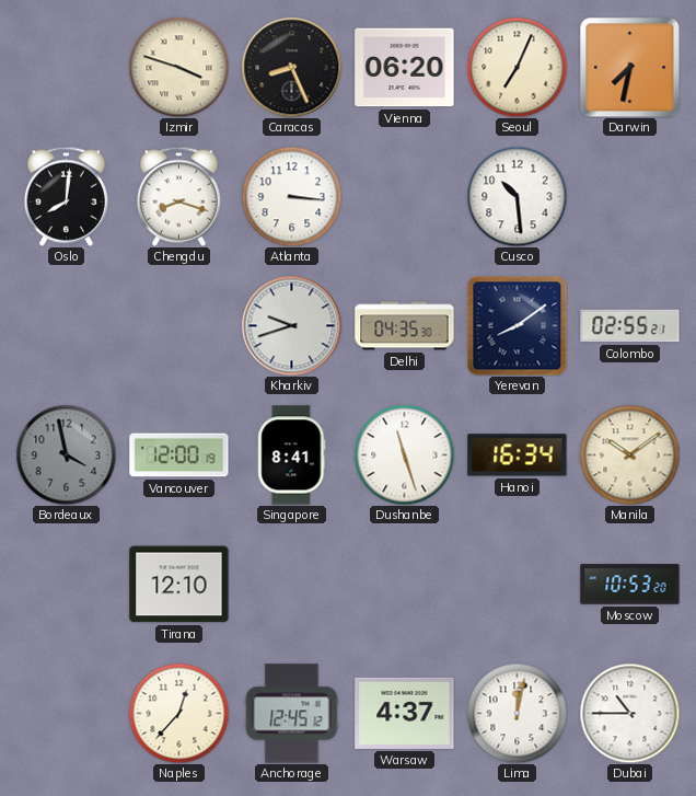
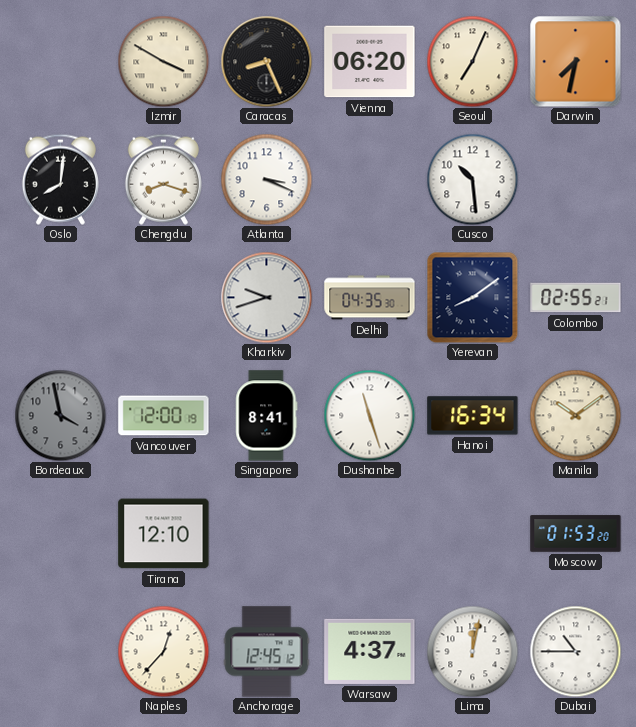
Izmir: 3:48 -> 3:50
Atlanta: 3:16 -> 3:19
Moscow: 10:53 -> 01:53
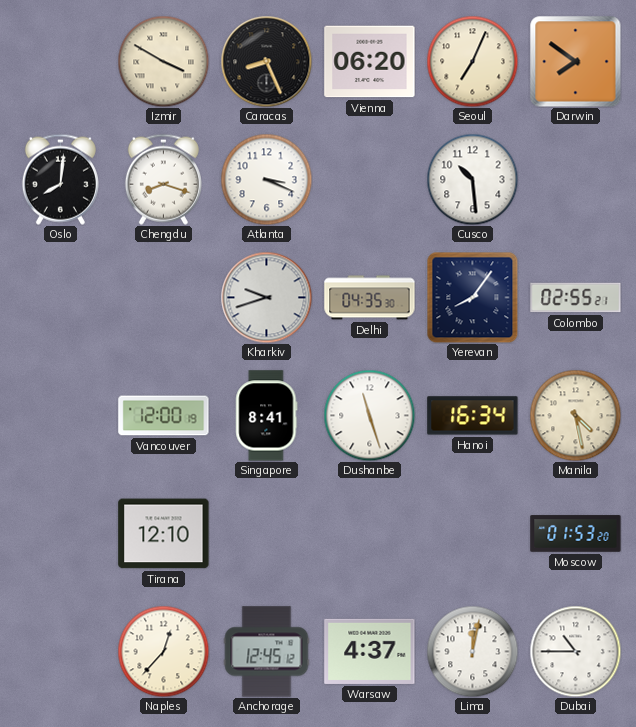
Darwin: 7:32 -> 7:51
Yerevan: 8:09 -> 8:06
Bordeaux: 3:58 -> none
Manila: 10:09 -> 4:28
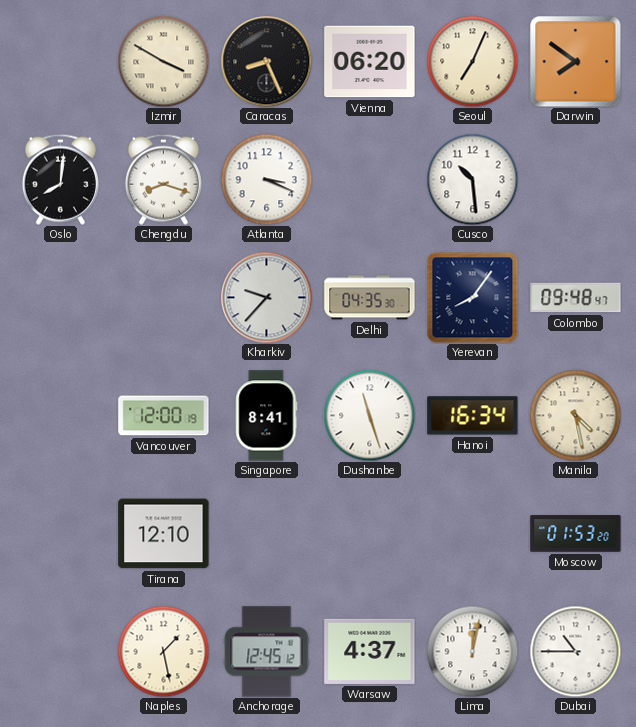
Kharkiv: 9:42 -> 9:37
Colombo: 02:55 -> 09:48
Naples: 12:37 -> 1:28
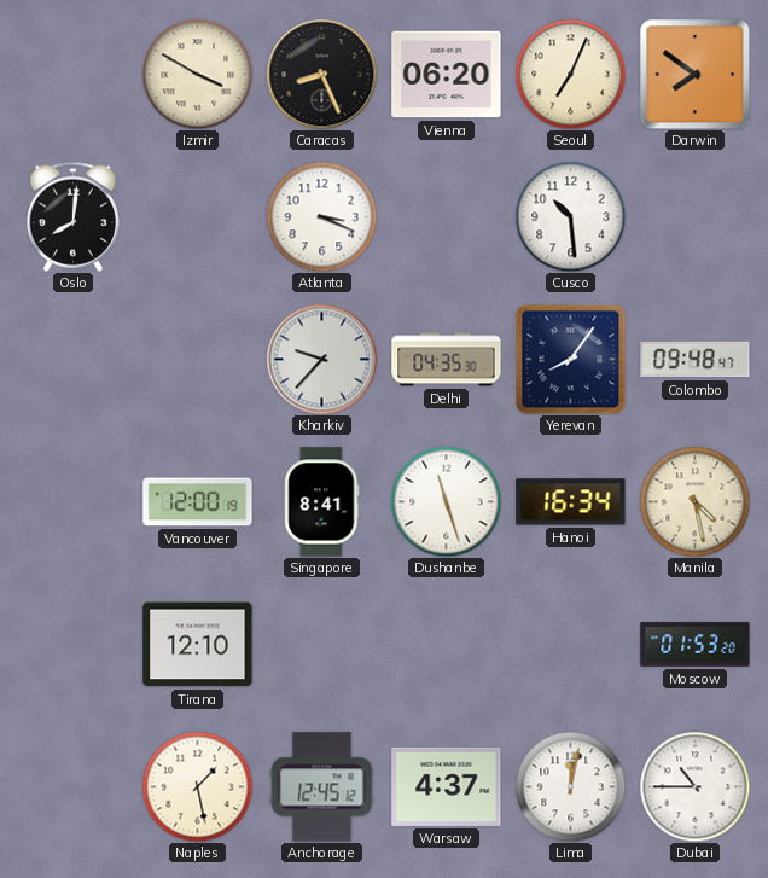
Chengdu: 8:18 -> none
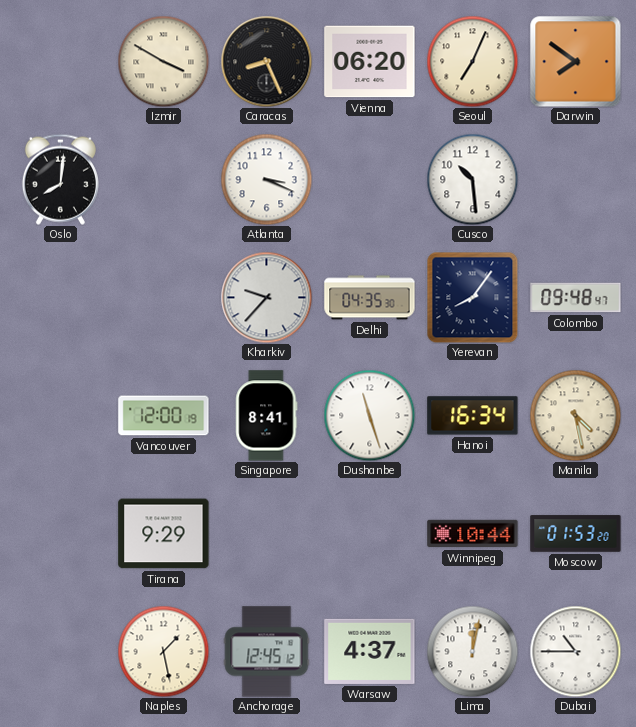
Tirana: 12:10 -> 9:29
Winnipeg: none -> 10:44
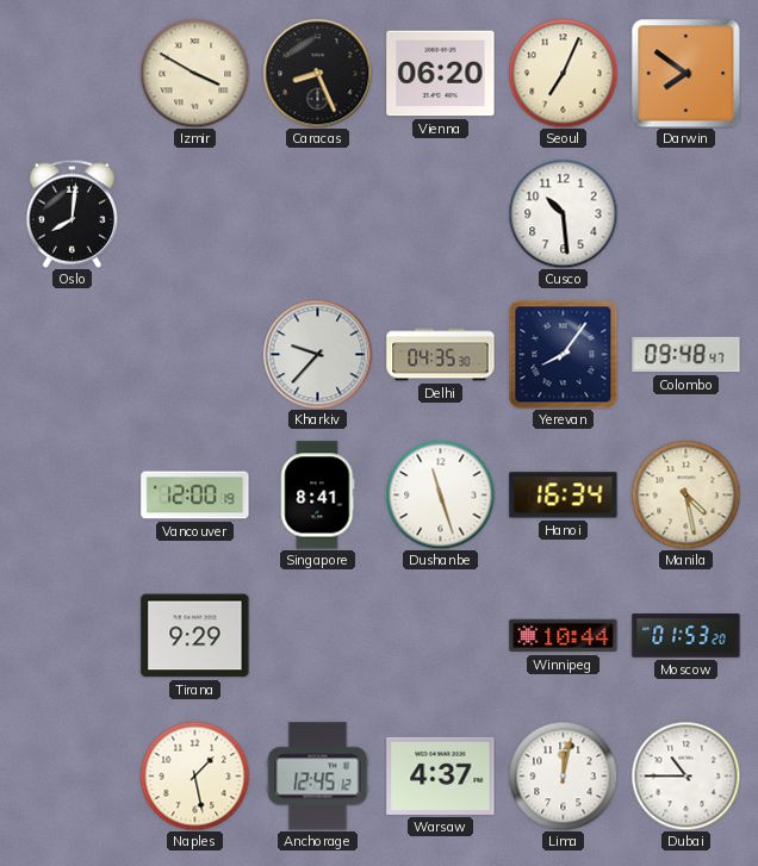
Atlanta: 3:19 -> none
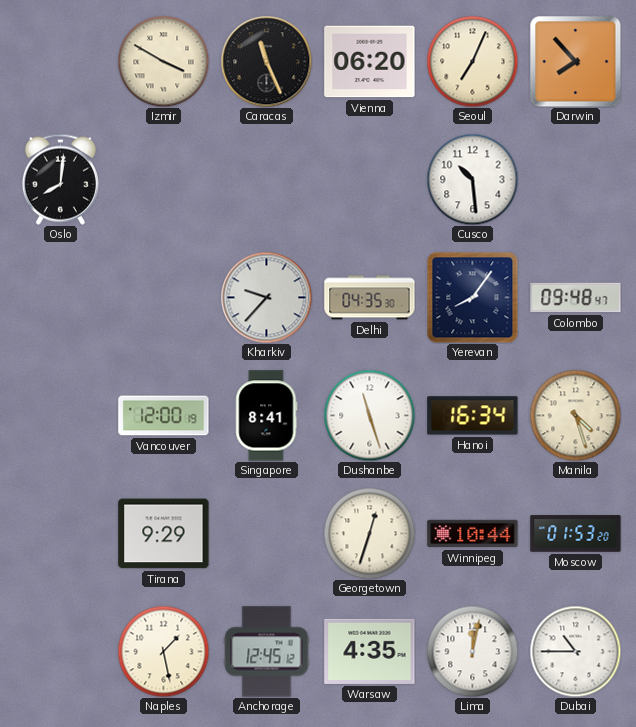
Caracas: 8:26 -> 11:26
Darwin: 7:51 -> 7:53
Manila: 4:28 -> 4:27
Georgetown: none -> 12:33
Warsaw: 4:37 -> 4:35
